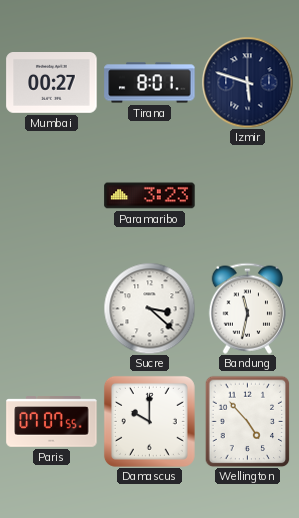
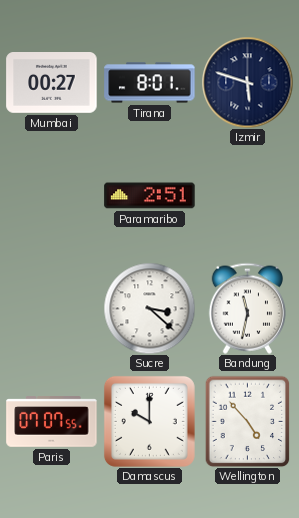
Paramaribo: 3:23 -> 2:51
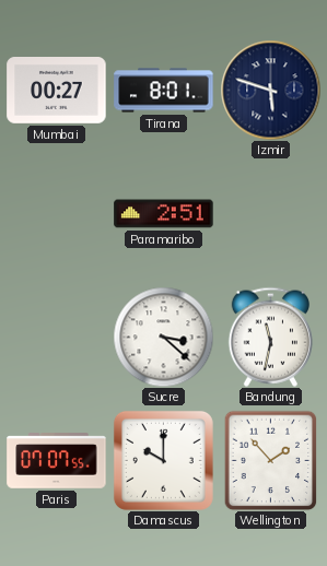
Wellington: 4:53 -> 1:53
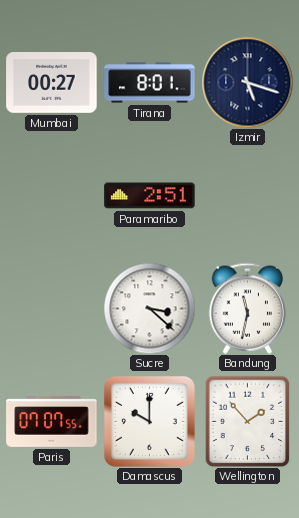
Izmir: 5:48 -> 5:18
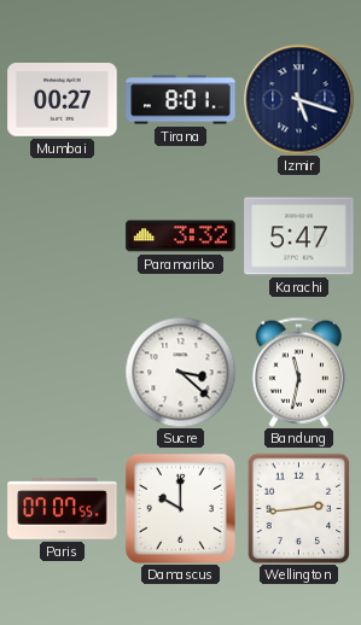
Paramaribo: 2:51 -> 3:32
Karachi: none -> 5:47
Wellington: 1:53 -> 2:44
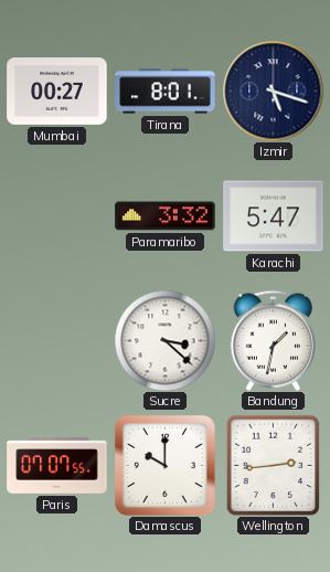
Bandung: 11:32 -> 1:32
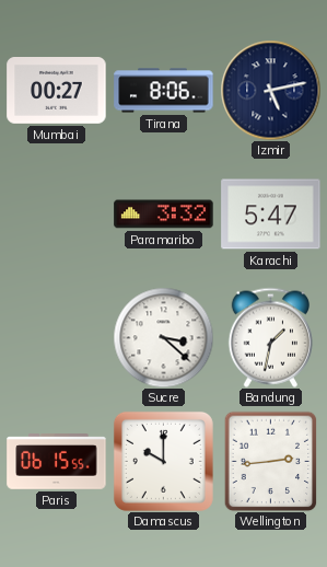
Tirana: 8:01 -> 8:06
Izmir: 5:18 -> 5:13
Paris: 07:07 -> 06:15
